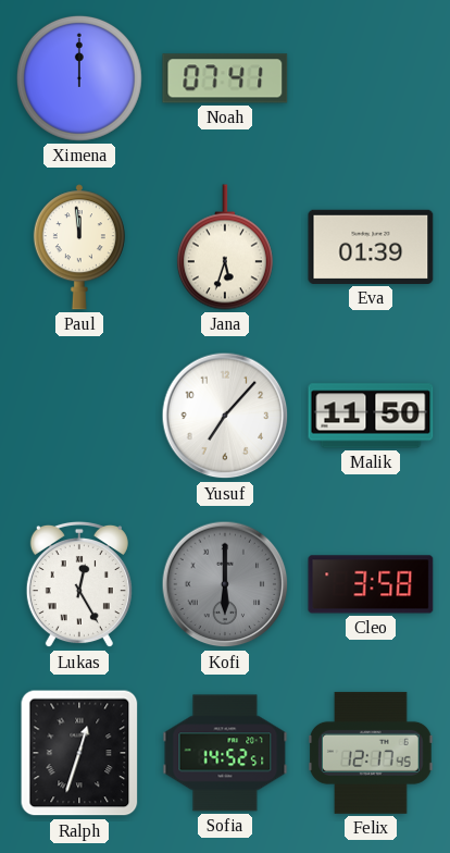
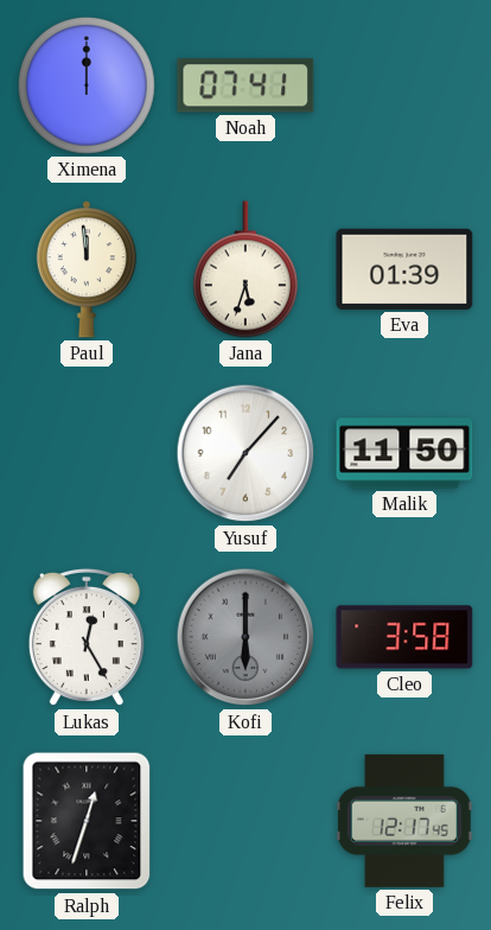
Sofia: 14:52 -> none
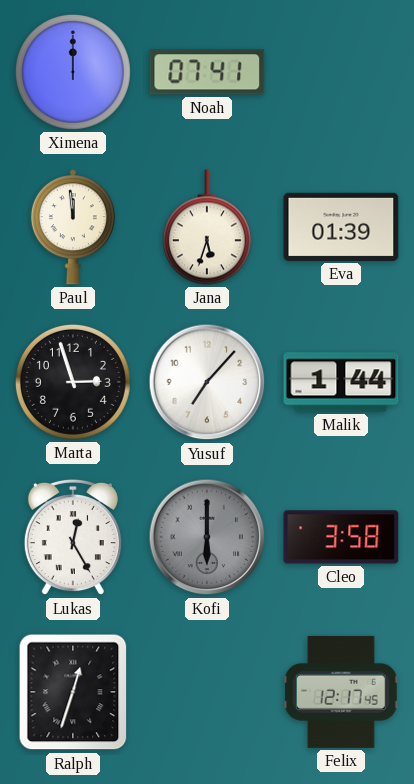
Marta: none -> 2:57
Malik: 11:50 -> 1:44
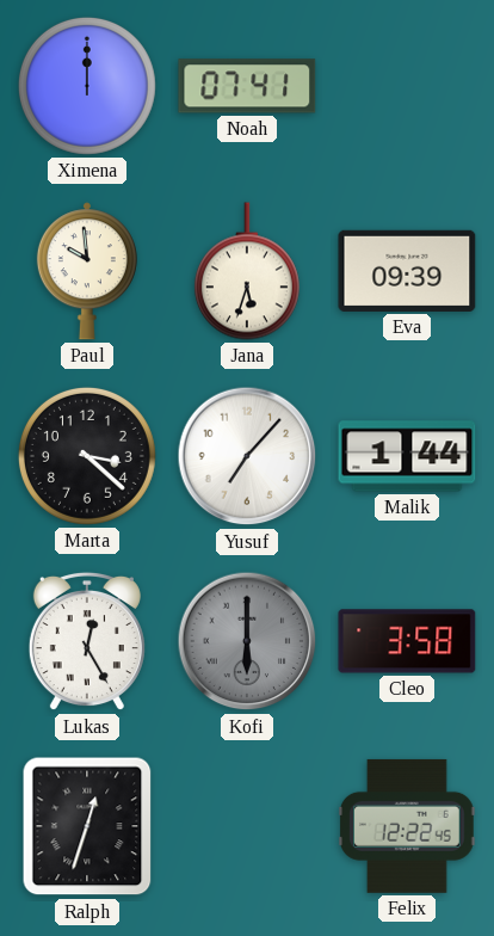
Paul: 11:59 -> 9:59
Eva: 01:39 -> 09:39
Marta: 2:57 -> 3:22
Felix: 12:17 -> 12:22
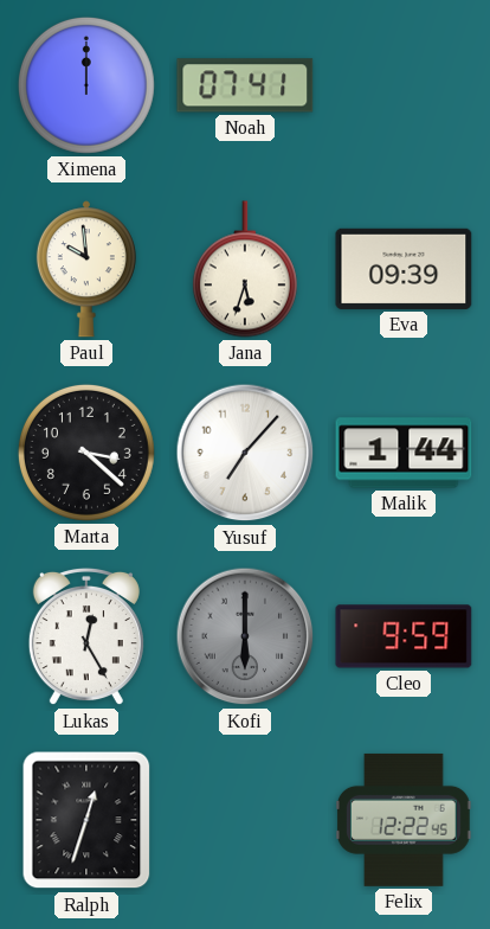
Cleo: 3:58 -> 9:59
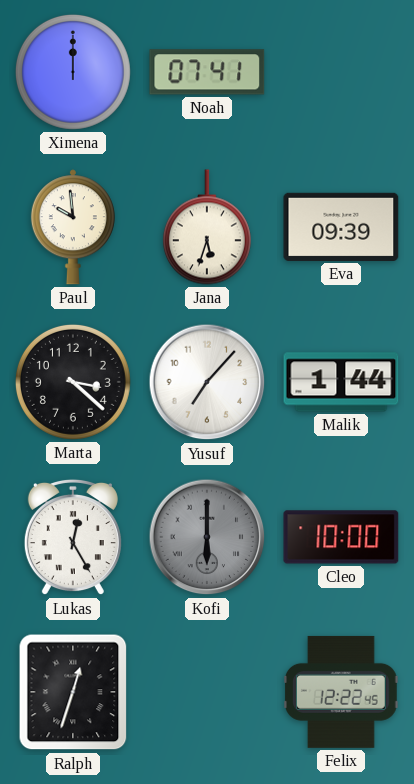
Cleo: 9:59 -> 10:00
